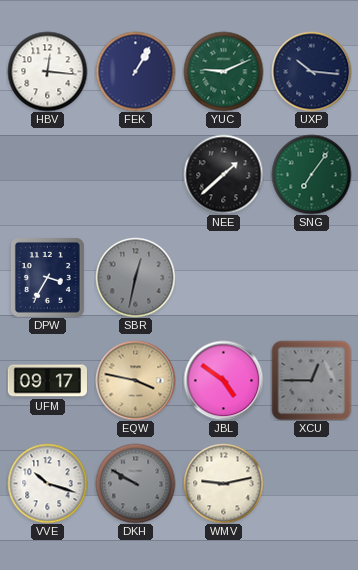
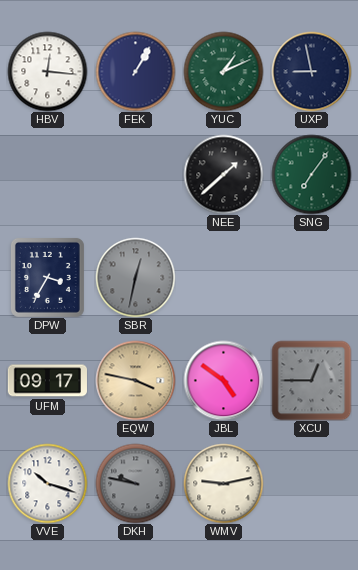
YUC: 9:11 -> 1:11
UXP: 10:16 -> 8:58
DKH: 9:50 -> 9:47
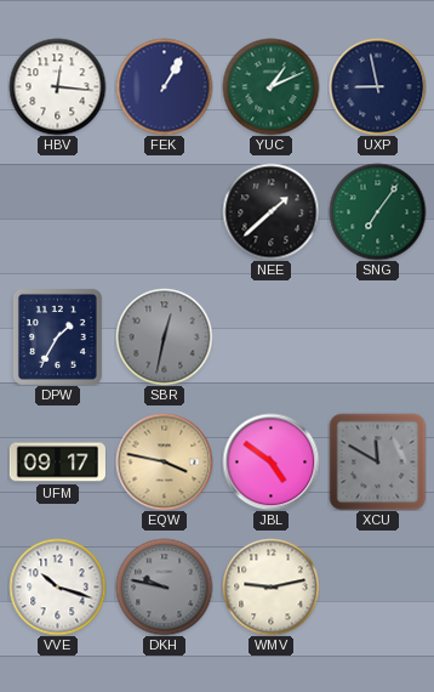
DPW: 3:35 -> 1:35
XCU: 12:45 -> 11:50
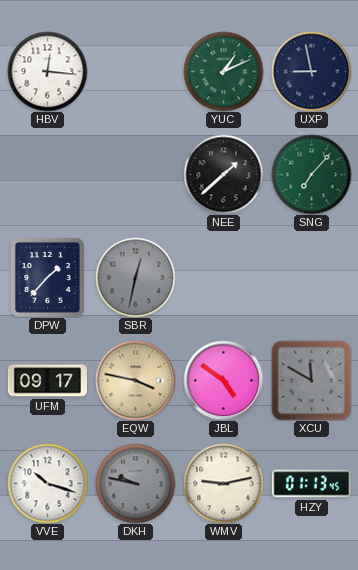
FEK: 1:05 -> none
SNG: 7:06 -> 7:07
DPW: 1:35 -> 1:37
HZY: none -> 01:13
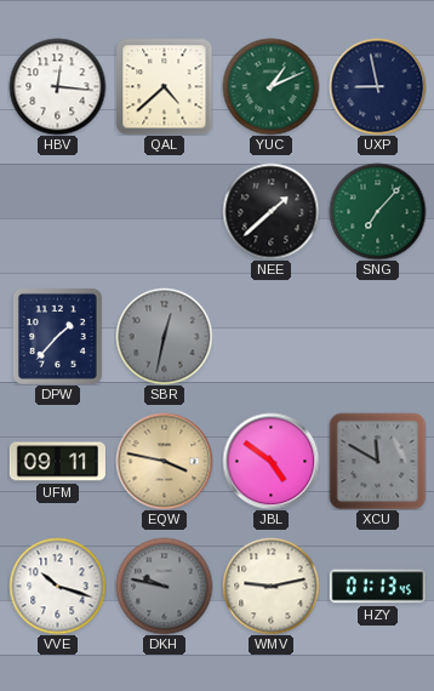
QAL: none -> 4:38
UFM: 09:17 -> 09:11
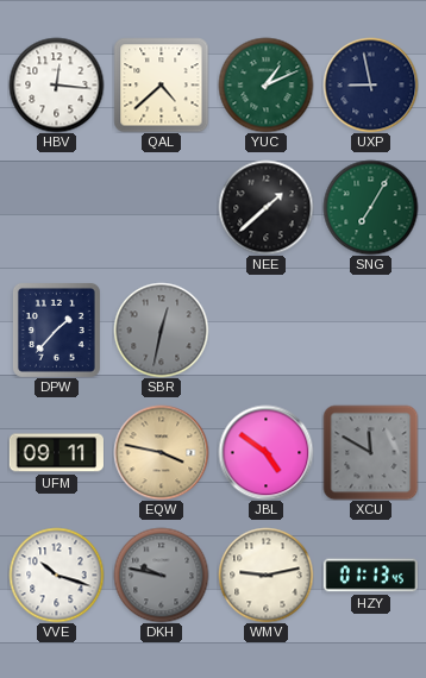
SNG: 7:07 -> 7:05
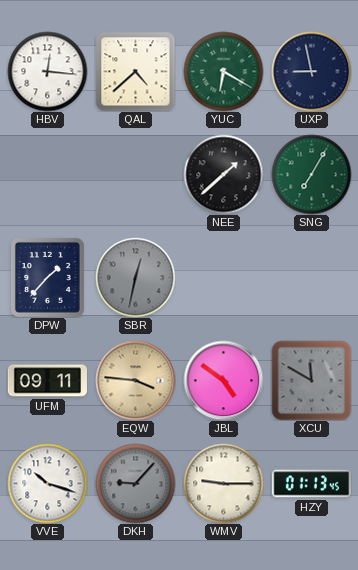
YUC: 1:11 -> 6:20
EQW: 3:47 -> 3:46
DKH: 9:47 -> 9:07
WMV: 9:13 -> 9:15
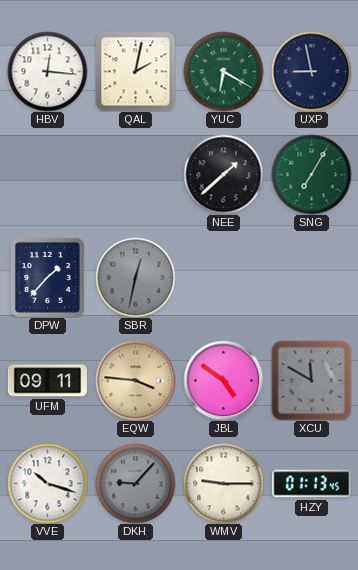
QAL: 4:38 -> 2:02
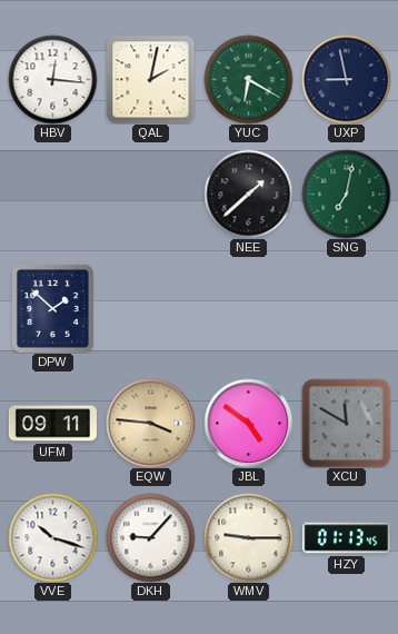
SNG: 7:05 -> 7:02
DPW: 1:37 -> 1:52
SBR: 12:32 -> none
DKH dial: grey -> white
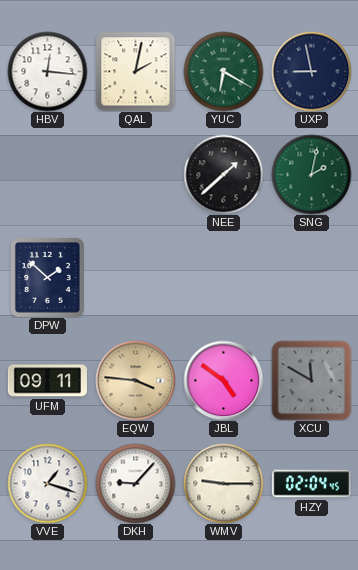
SNG: 7:02 -> 2:02
VVE: 10:18 -> 1:18
HZY: 01:13 -> 02:04
